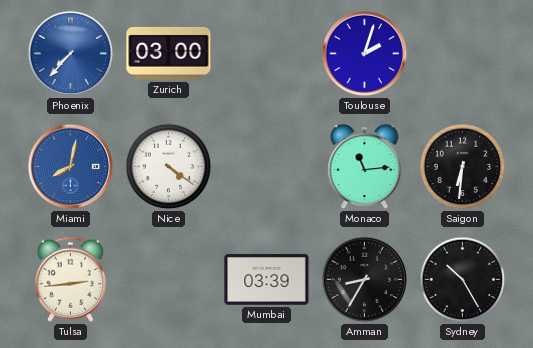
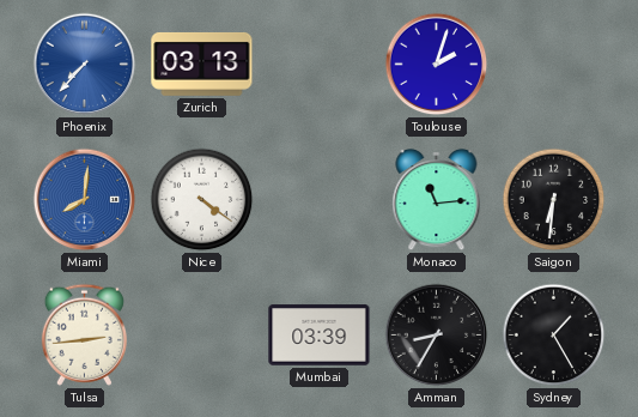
Zurich: 03:00 -> 03:13
Miami: 8:02 -> 8:01
Sydney: 10:25 -> 1:25
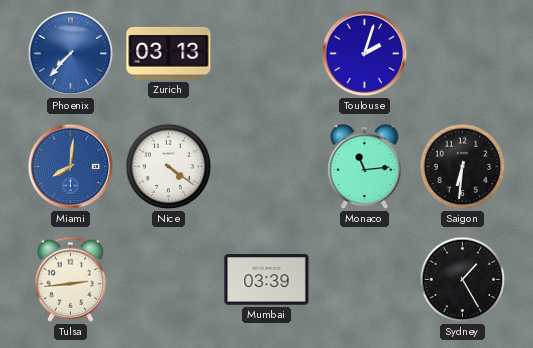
Amman: 8:35 -> none
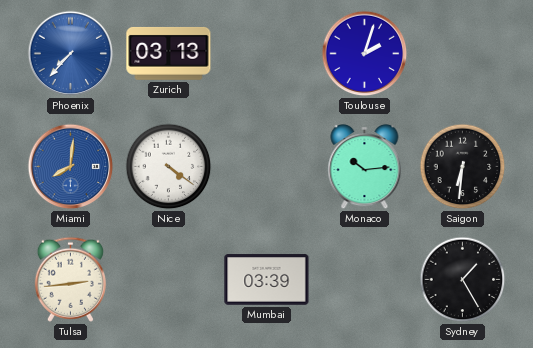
Monaco: 11:14 -> 10:14
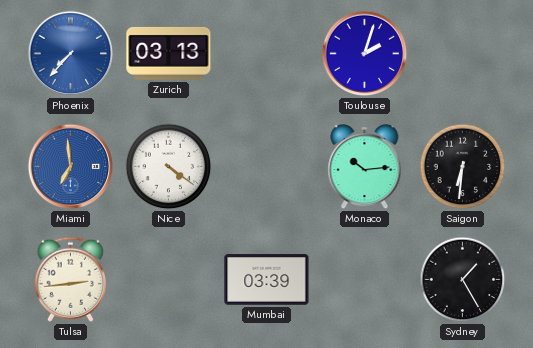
Miami: 8:01 -> 6:59
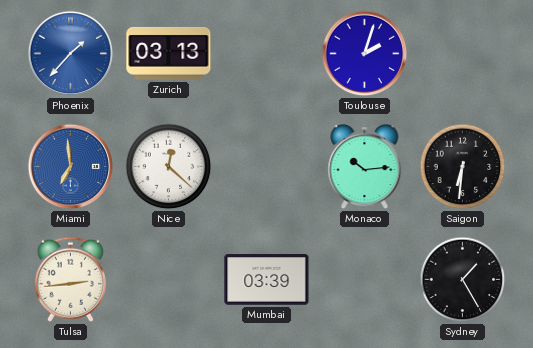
Phoenix: 7:37 -> 1:37
Nice: 4:21 -> 12:22
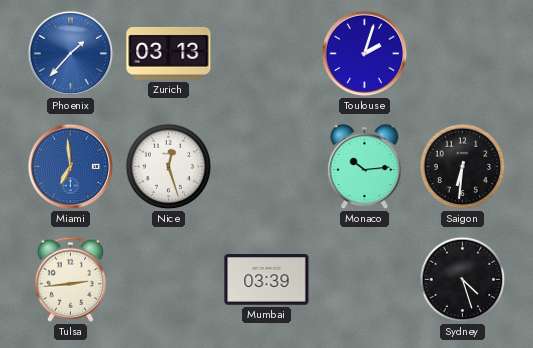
Nice: 12:22 -> 12:27
Sydney: 1:25 -> 4:27
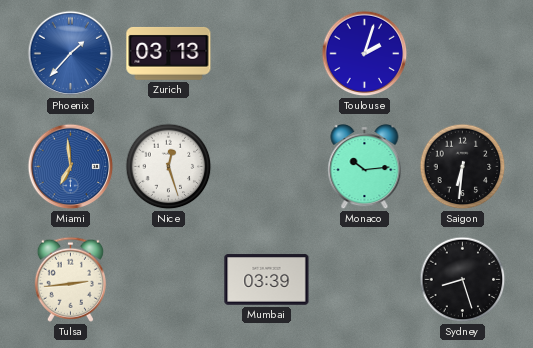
Sydney: 4:27 -> 8:27
